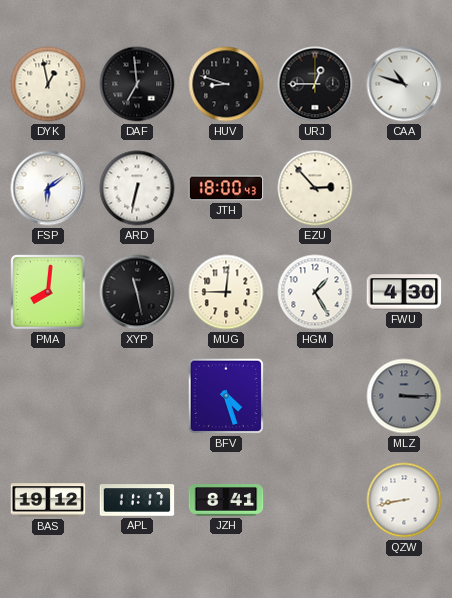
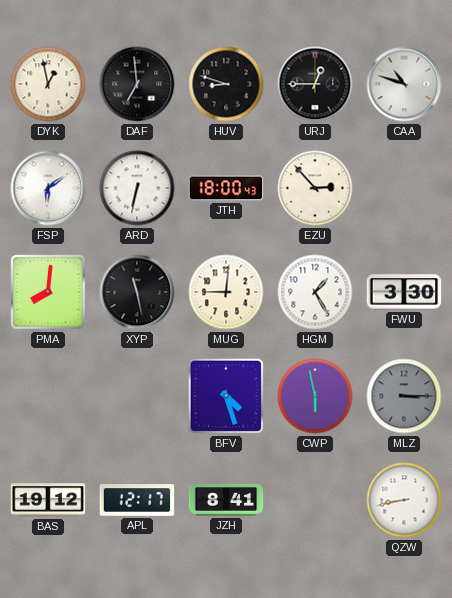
FWU: 4:30 -> 3:30
CWP: none -> 5:58
APL: 11:17 -> 12:17
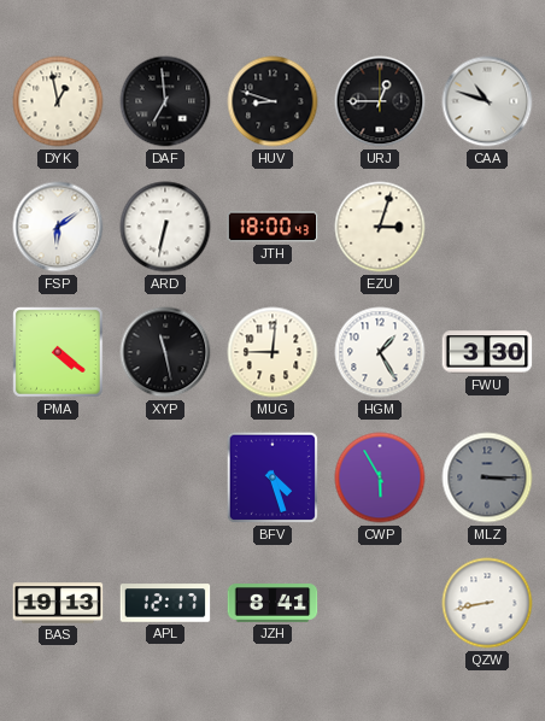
EZU: 2:53 -> 3:03
PMA: 8:01 -> 4:21
CWP: 5:58 -> 5:55
BAS: 19:12 -> 19:13
